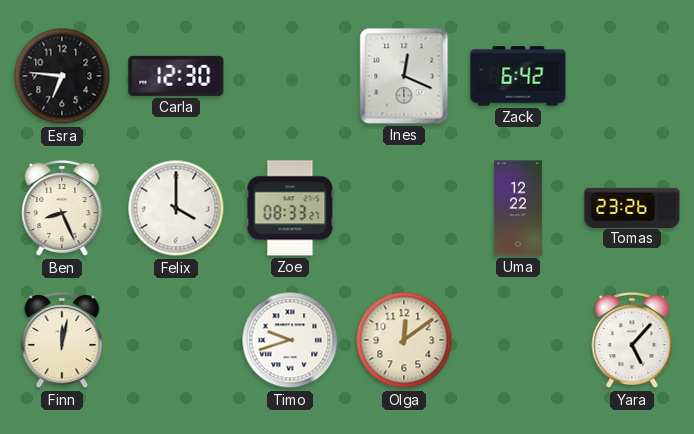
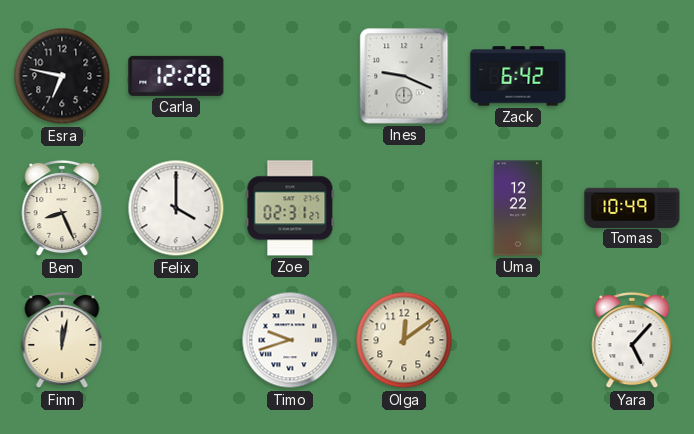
Esra: 6:46 -> 6:47
Carla: 12:30 -> 12:28
Ines: 12:19 -> 9:19
Zoe: 08:33 -> 02:31
Tomas: 23:26 -> 10:49
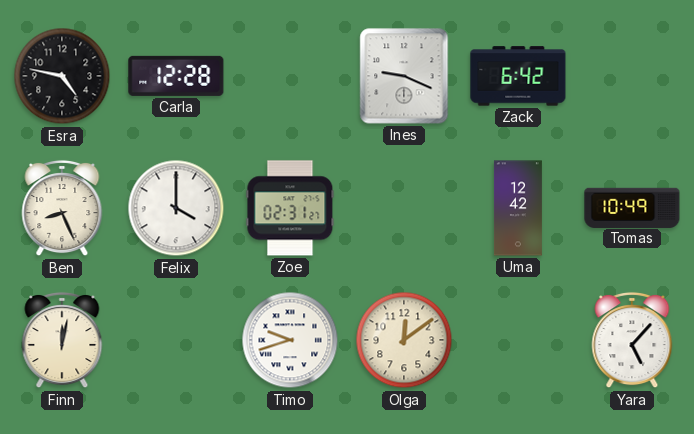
Esra: 6:47 -> 4:47
Uma: 12:22 -> 12:42
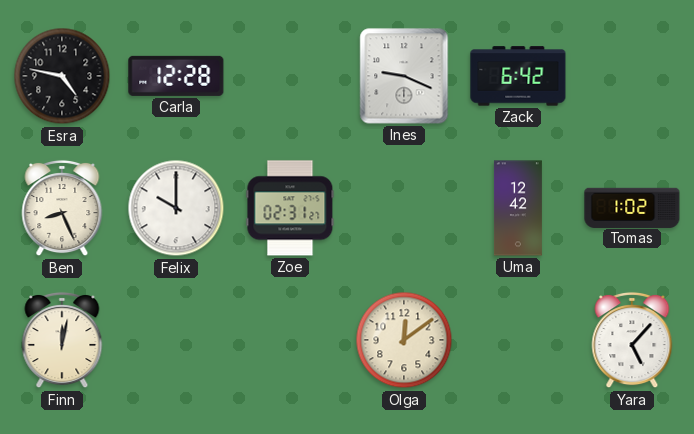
Felix: 4:00 -> 10:00
Tomas: 10:49 -> 1:02
Timo: 9:42 -> none
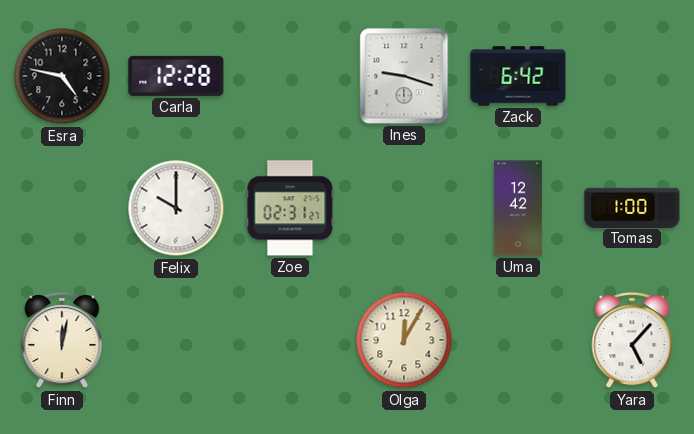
Ines: 9:19 -> 9:18
Ben: 8:26 -> none
Tomas: 1:02 -> 1:00
Olga: 12:09 -> 12:05
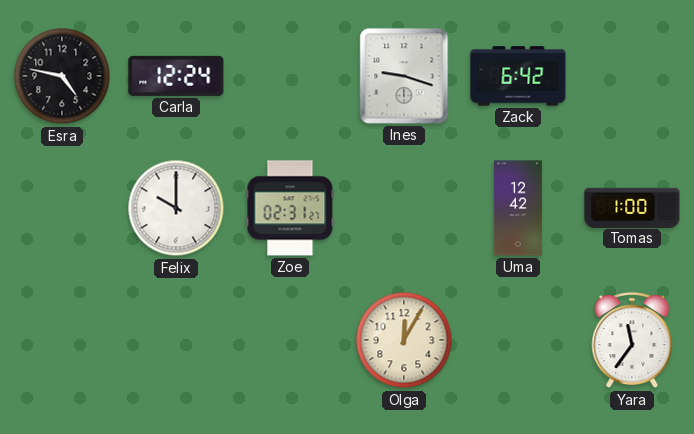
Carla: 12:28 -> 12:24
Finn: 12:02 -> none
Yara: 5:07 -> 11:36
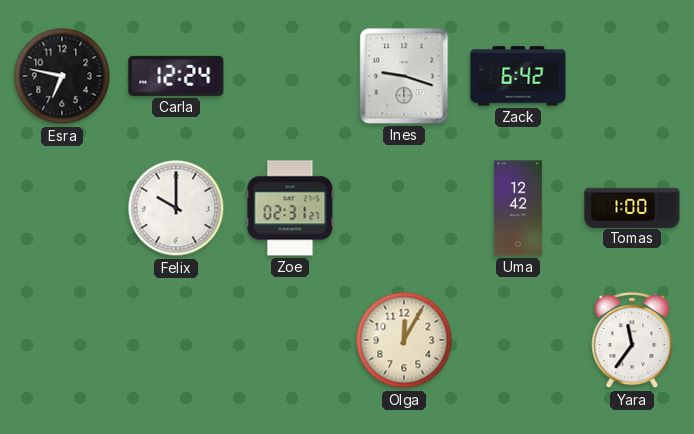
Esra: 4:47 -> 6:47
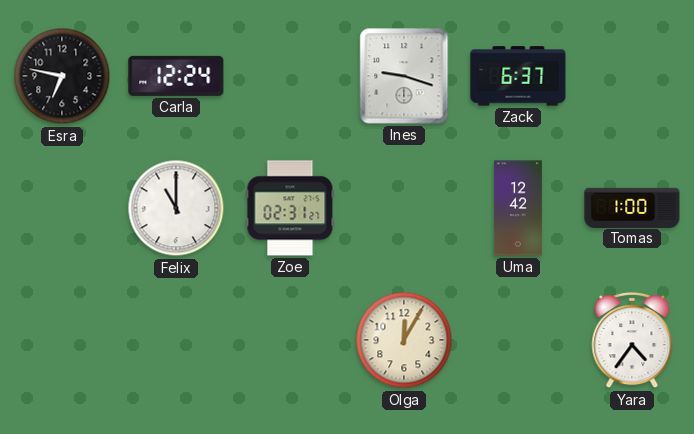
Zack: 6:42 -> 6:37
Felix: 10:00 -> 11:00
Yara: 11:36 -> 4:36
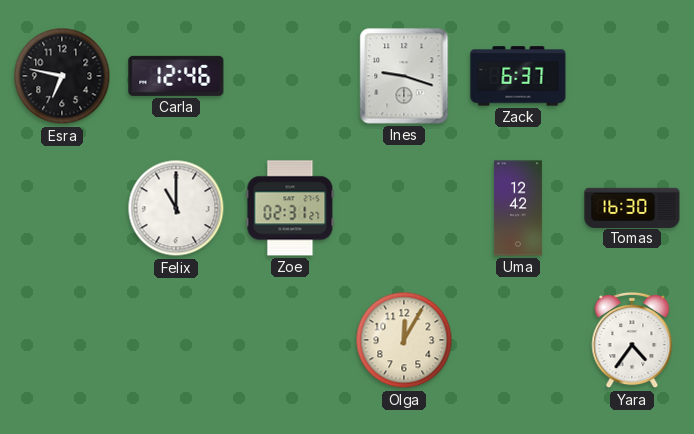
Carla: 12:24 -> 12:46
Tomas: 1:00 -> 16:30
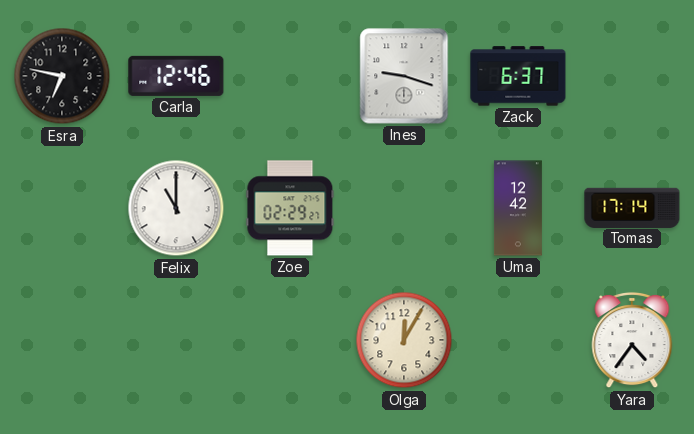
Zoe: 02:31 -> 02:29
Tomas: 16:30 -> 17:14
